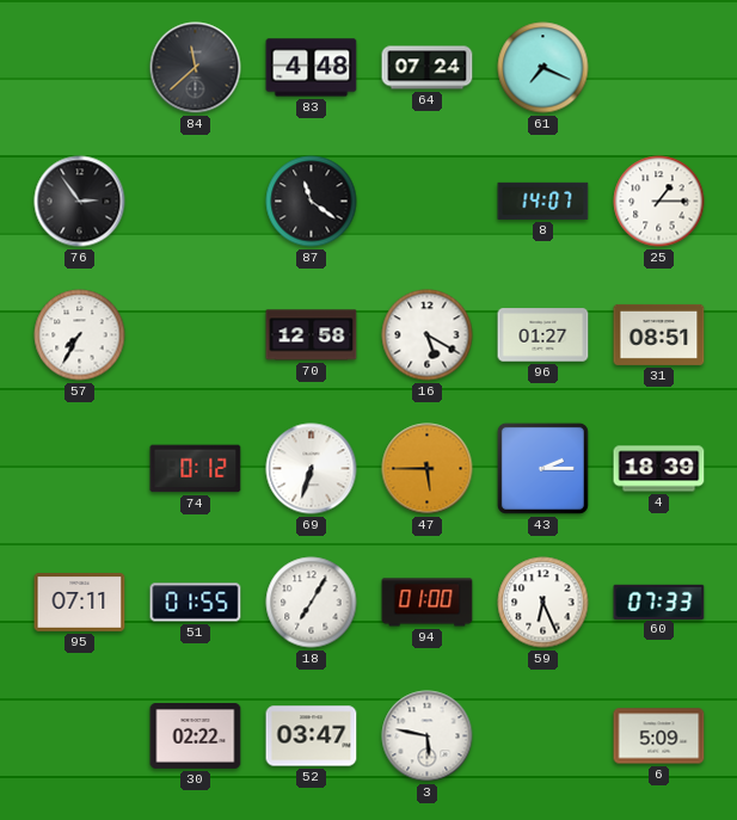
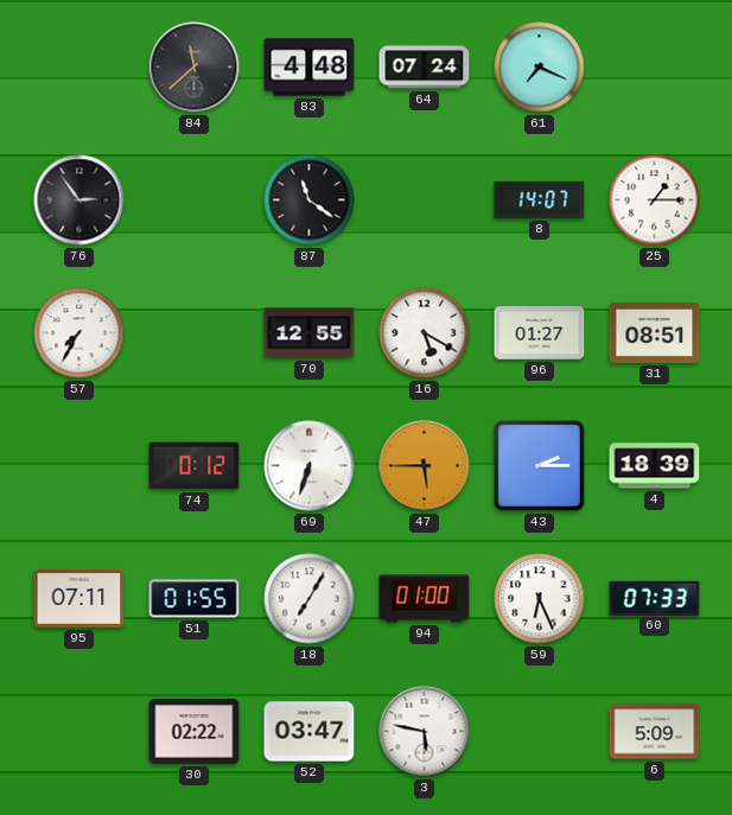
70: 12:58 -> 12:55
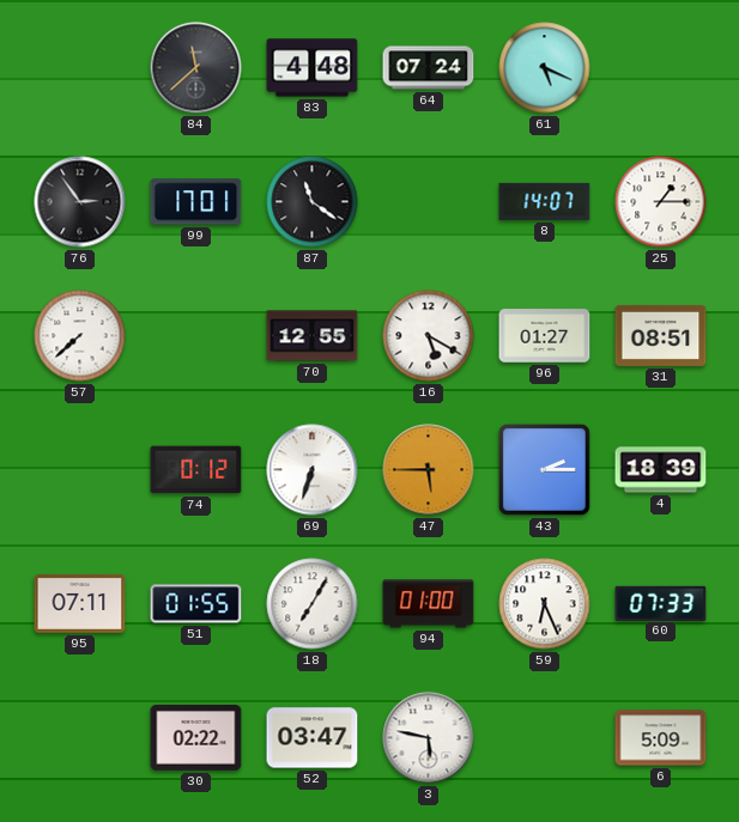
61: 7:19 -> 5:19
99: none -> 17:01
57: 7:35 -> 7:38
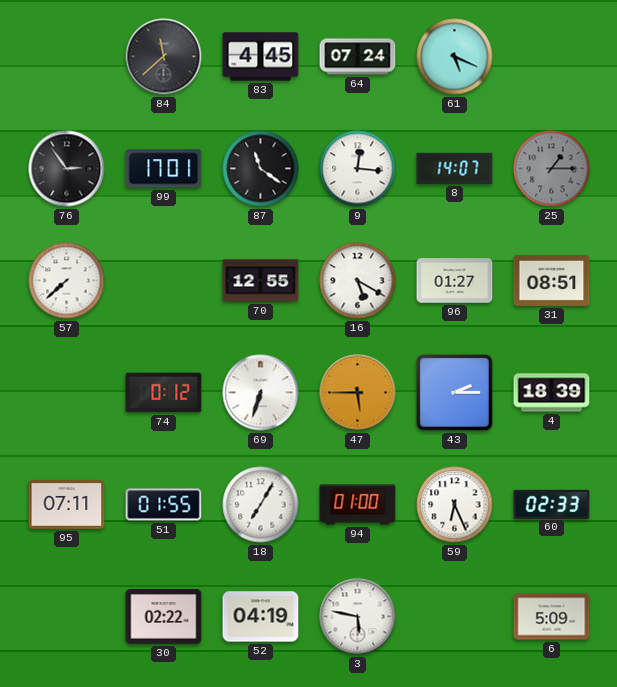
83: 4:48 -> 4:45
9: none -> 12:16
25 dial: white -> grey
60: 07:33 -> 02:33
52: 03:47 -> 04:19
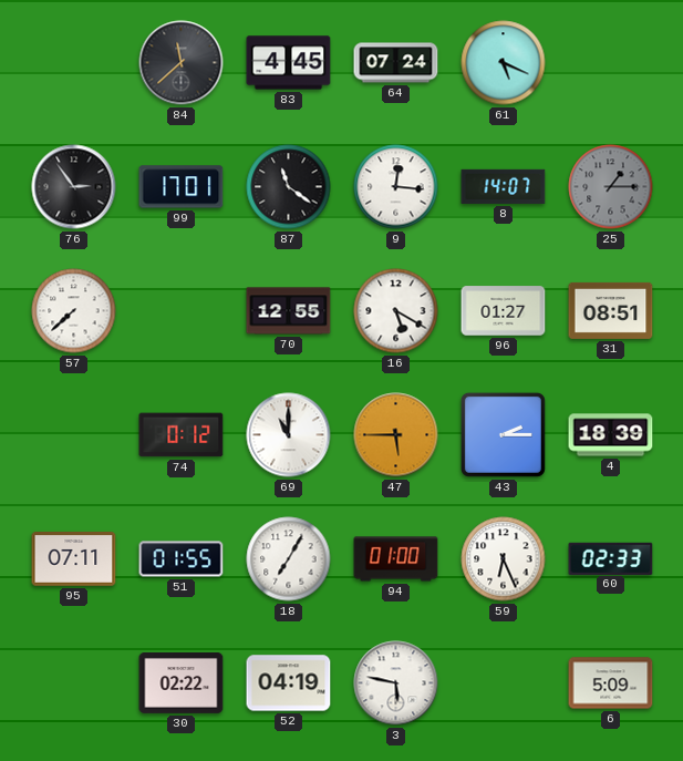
69: 6:33 -> 11:00
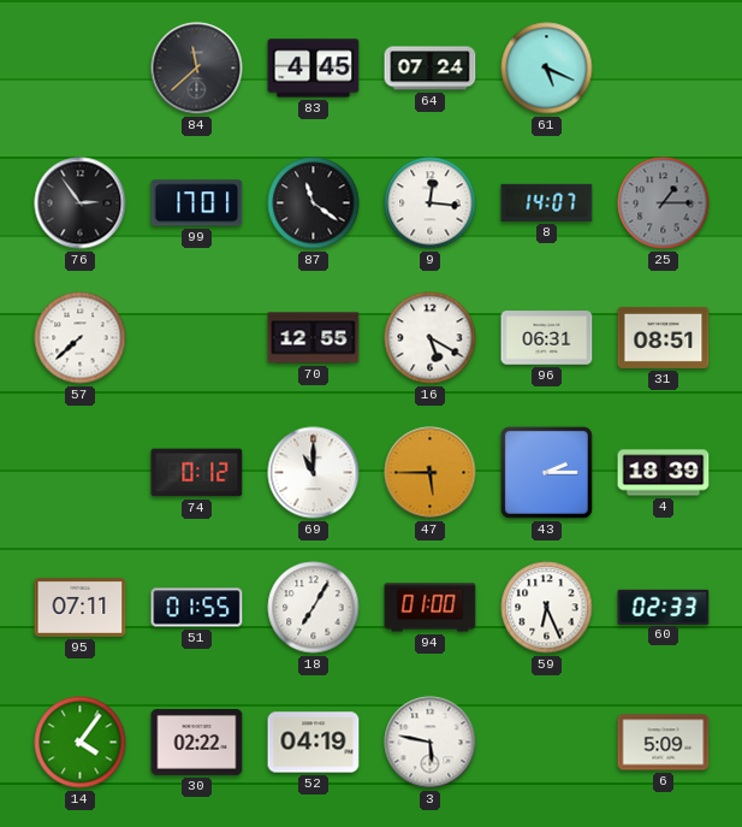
96: 01:27 -> 06:31
14: none -> 4:06
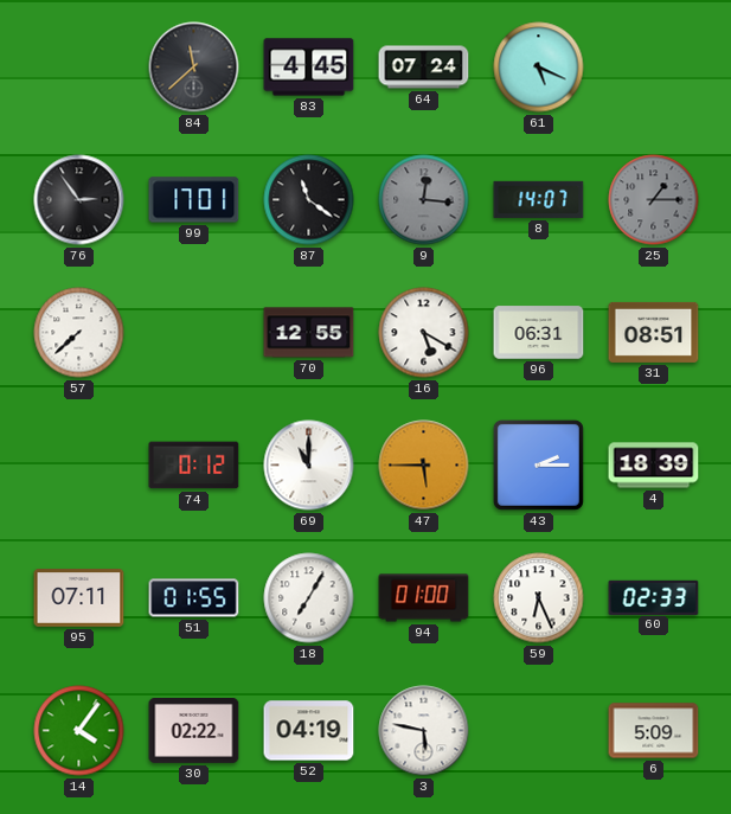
9 dial: white -> grey
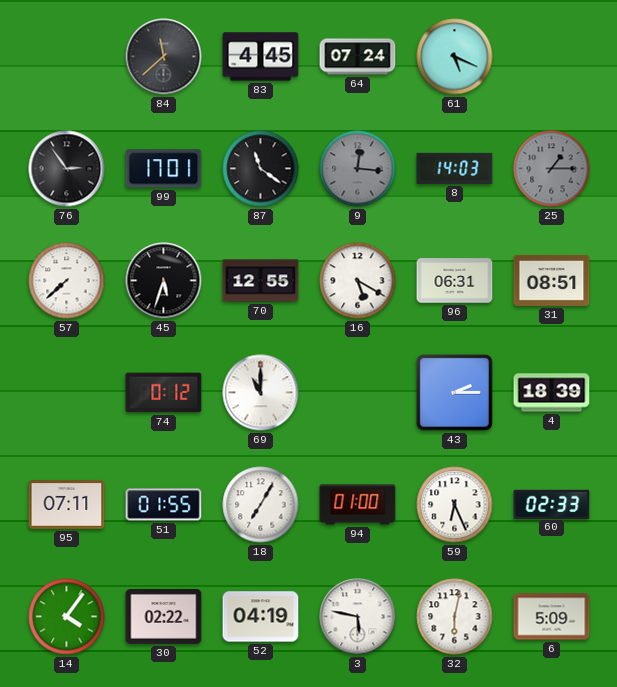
8: 14:07 -> 14:03
45: none -> 5:33
47: 5:45 -> none
32: none -> 6:02
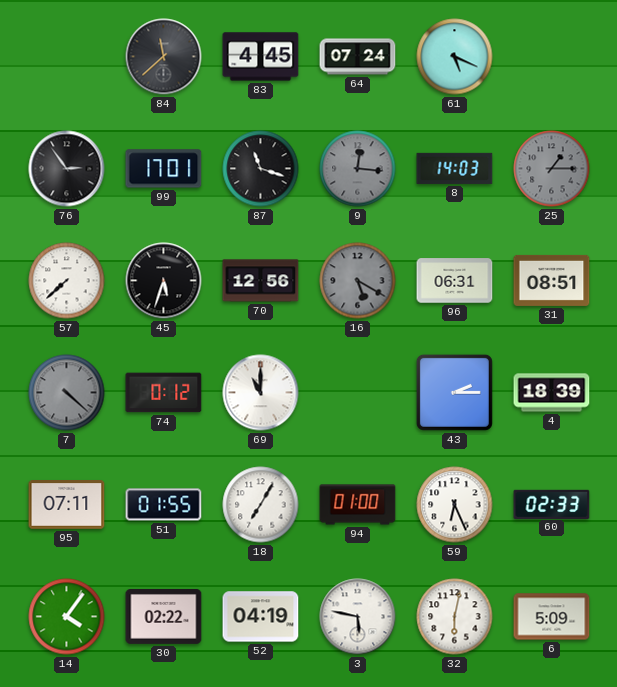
87: 11:21 -> 11:18
70: 12:55 -> 12:56
16 dial: white -> grey
7: none -> 4:22
